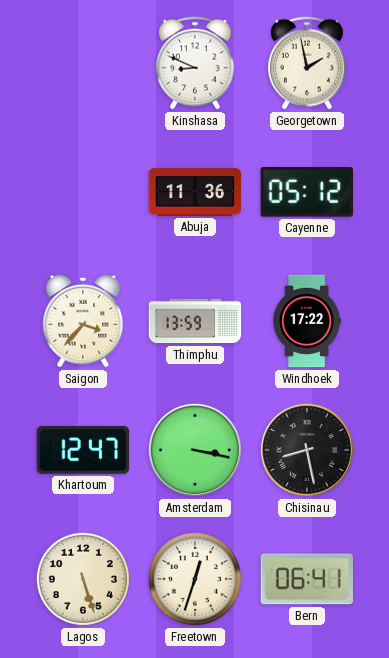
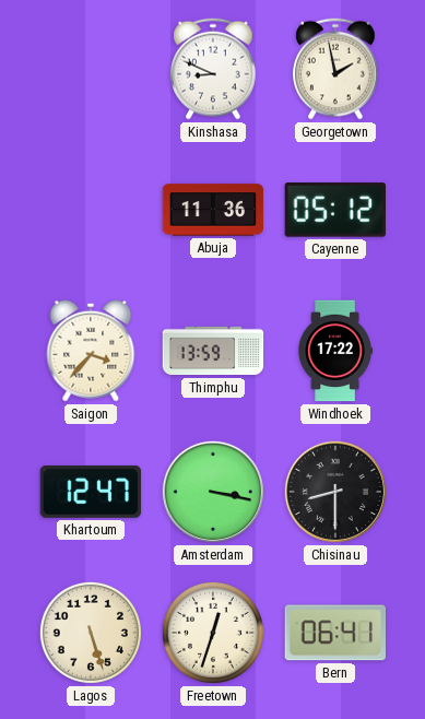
Chisinau: 8:28 -> 8:30
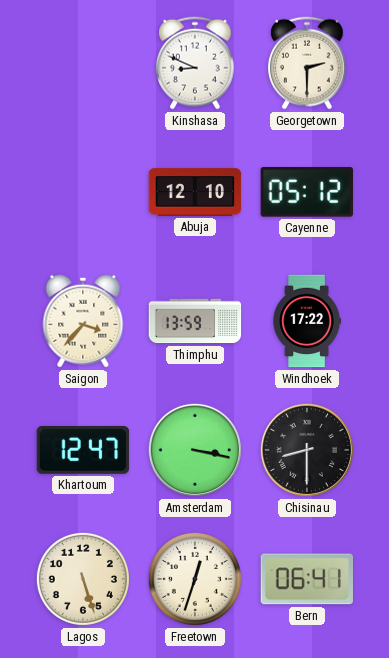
Georgetown: 1:58 -> 2:30
Abuja: 11:36 -> 12:10
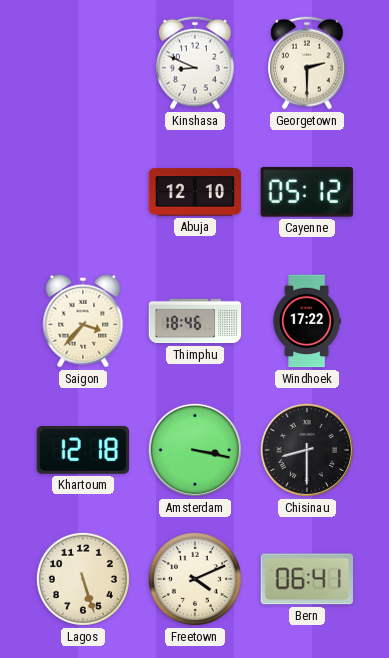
Thimphu: 13:59 -> 18:46
Khartoum: 12:47 -> 12:18
Freetown: 12:33 -> 4:11
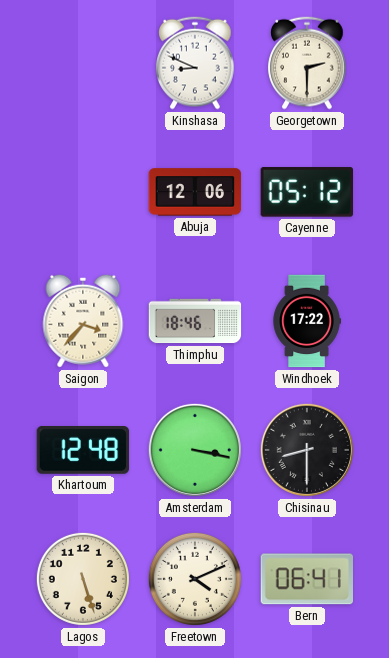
Abuja: 12:10 -> 12:06
Khartoum: 12:18 -> 12:48
